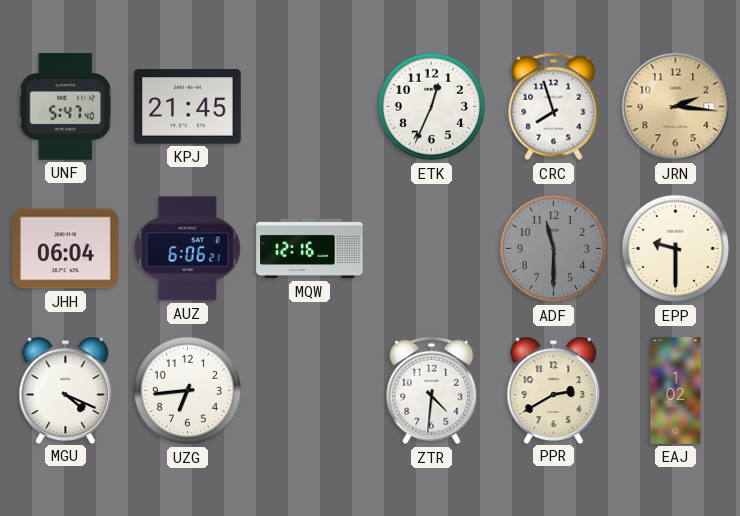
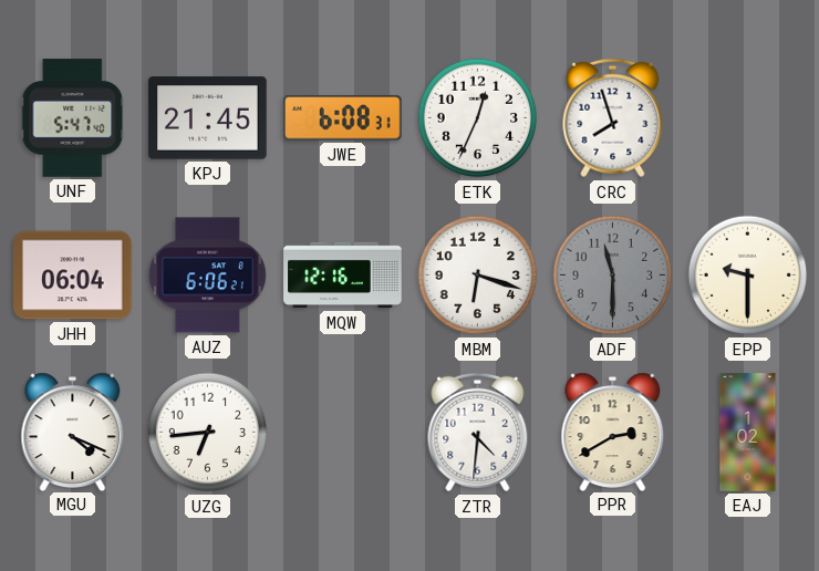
JWE: none -> 6:08
JRN: 2:16 -> none
MBM: none -> 6:18
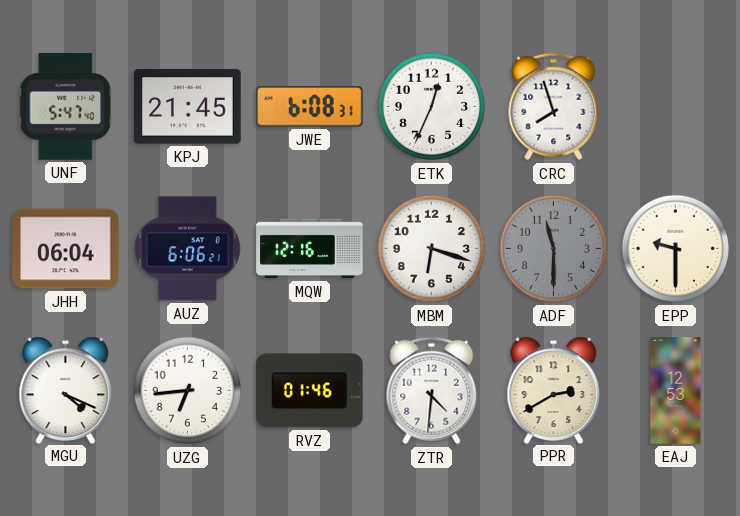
RVZ: none -> 01:46
EAJ: 1:02 -> 12:53
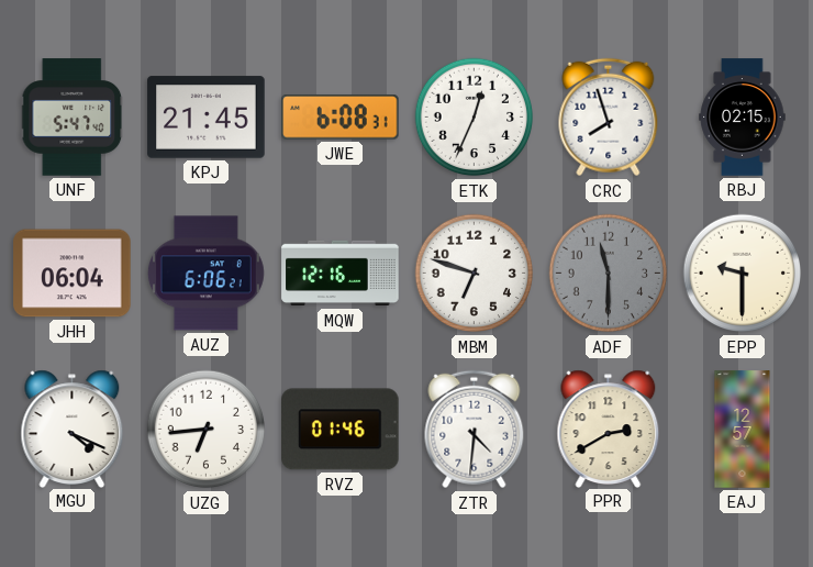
RBJ: none -> 02:15
MBM: 6:18 -> 6:48
EAJ: 12:53 -> 12:57
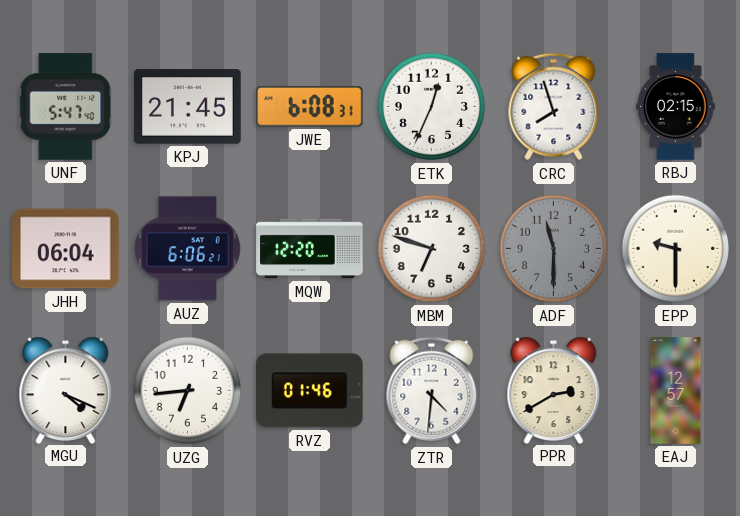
MQW: 12:16 -> 12:20
